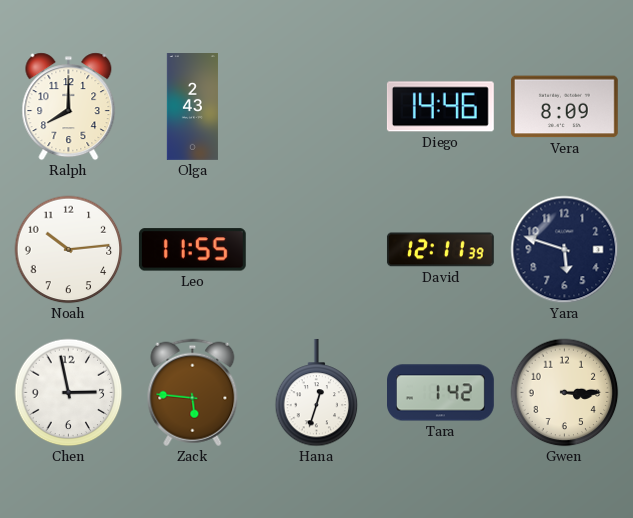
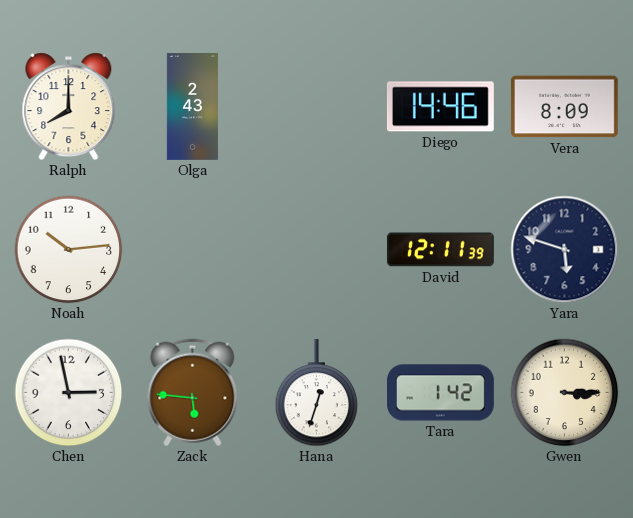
Leo: 11:55 -> none
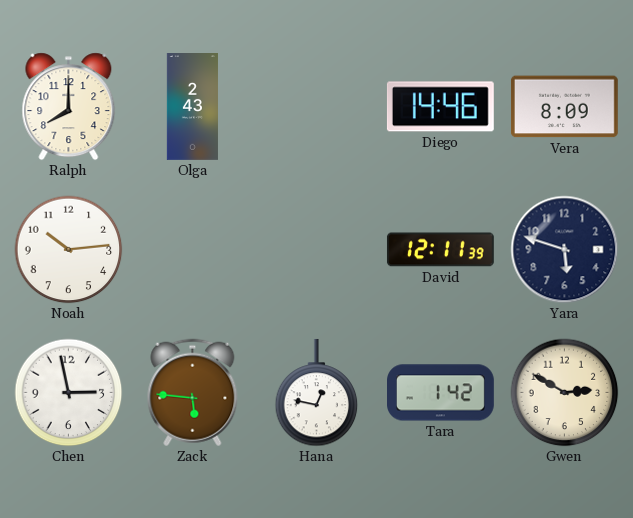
Hana: 12:33 -> 12:47
Gwen: 3:15 -> 2:50
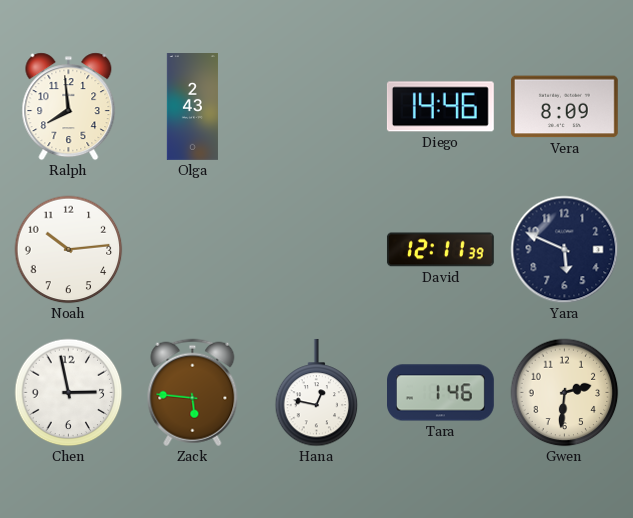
Ralph: 8:00 -> 7:59
Yara: 5:48 -> 5:49
Tara: 1:42 -> 1:46
Gwen: 2:50 -> 2:31
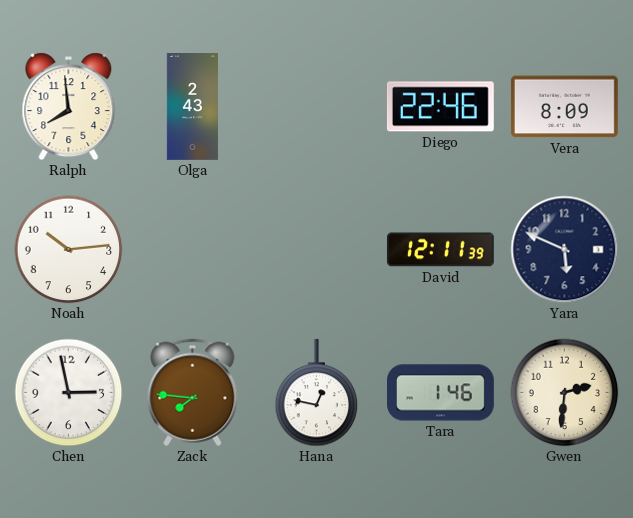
Diego: 14:46 -> 22:46
Zack: 5:46 -> 7:46
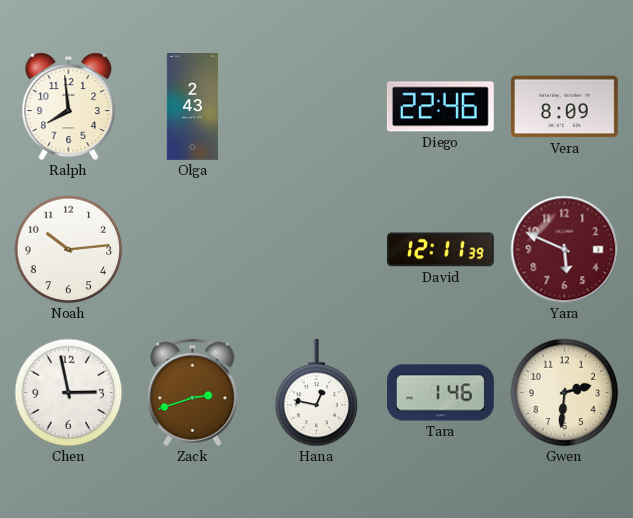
Yara dial: navy -> burgundy
Zack: 7:46 -> 2:42
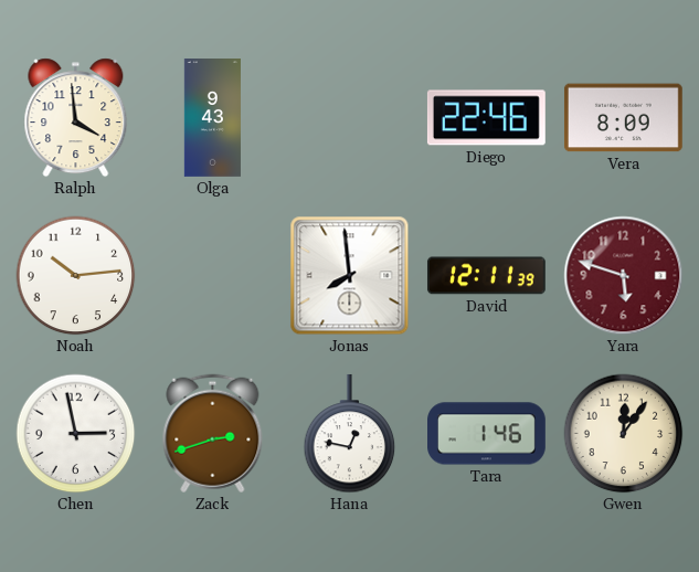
Ralph: 7:59 -> 3:59
Olga: 2:43 -> 9:43
Jonas: none -> 7:59
Yara: 5:49 -> 5:48
Gwen: 2:31 -> 12:06
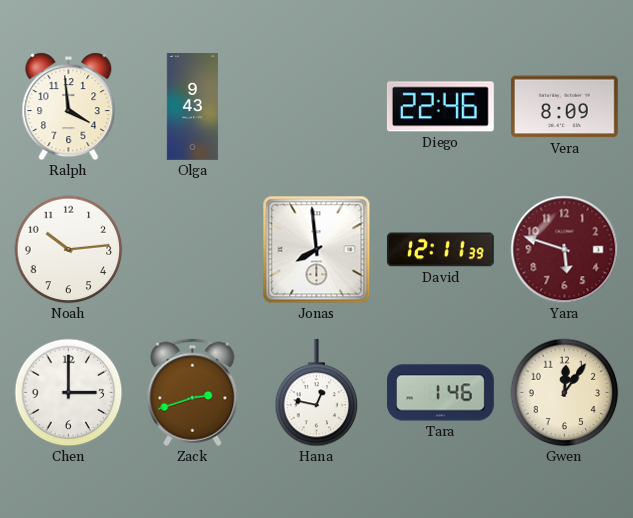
Chen: 2:58 -> 3:00
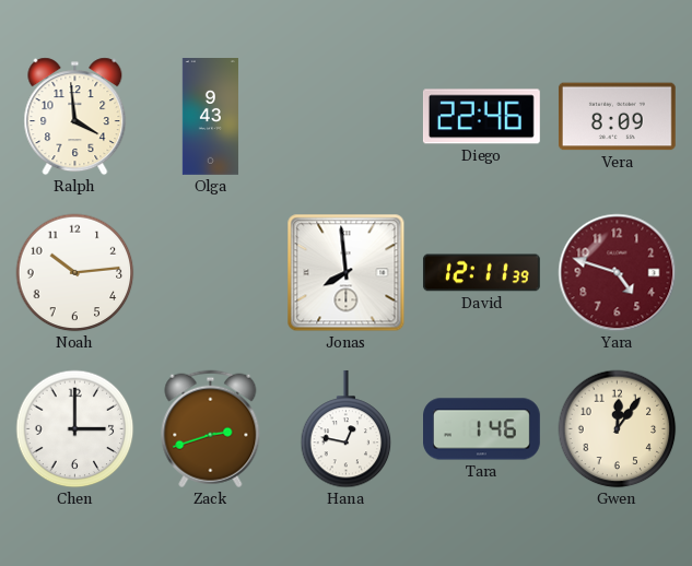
Yara: 5:48 -> 4:48
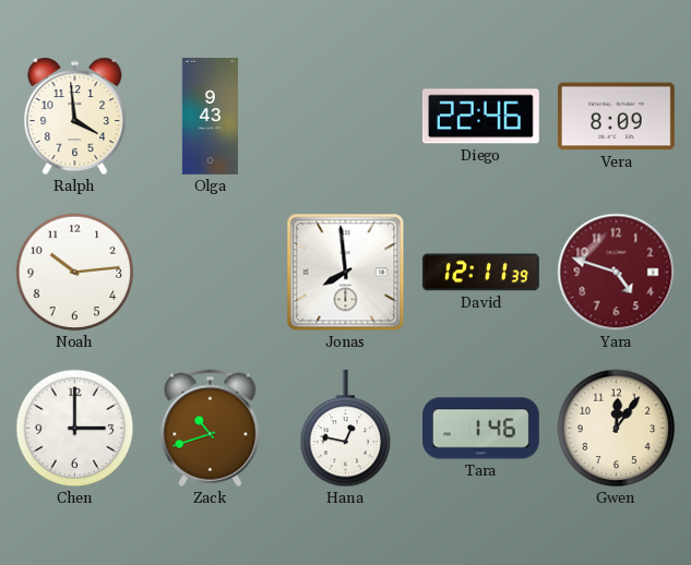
Zack: 2:42 -> 10:42
